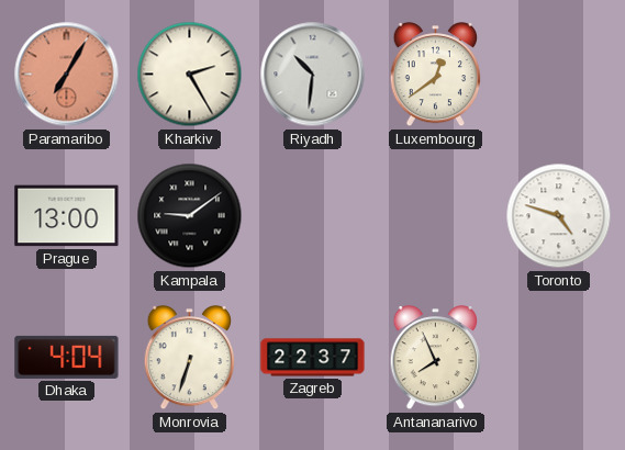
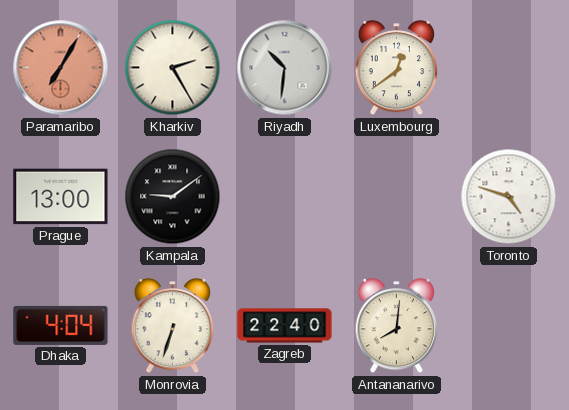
Zagreb: 22:37 -> 22:40
Antananarivo: 7:56 -> 8:01
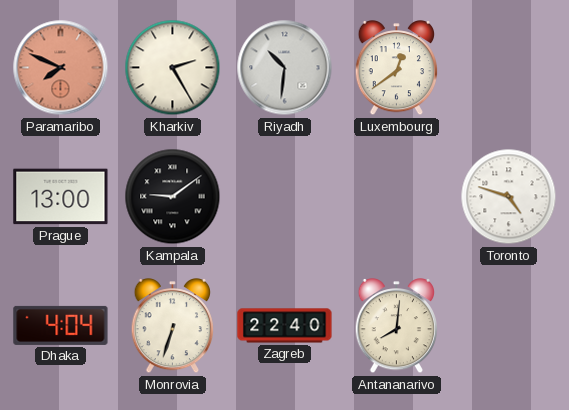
Paramaribo: 7:05 -> 7:49
